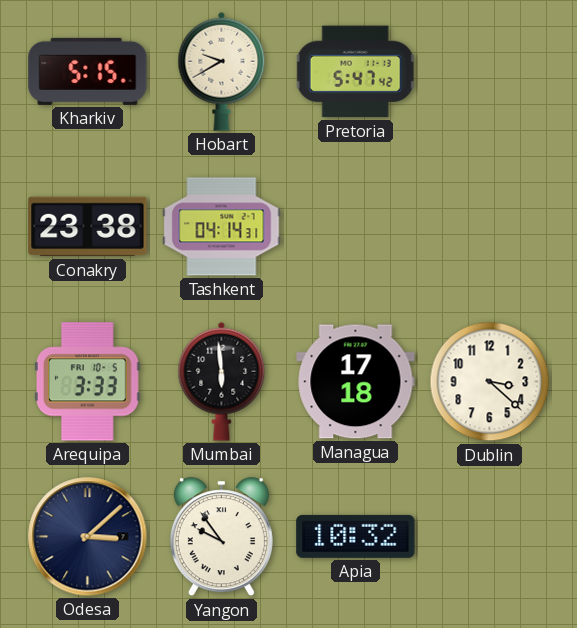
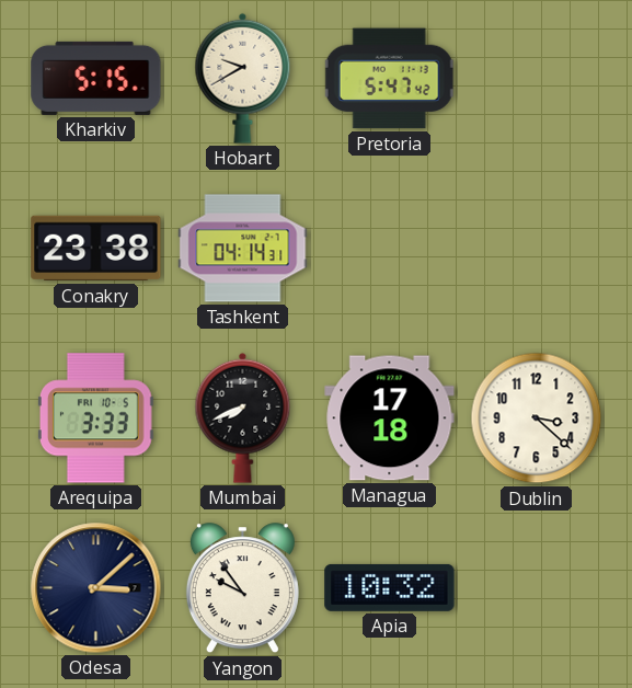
Mumbai: 5:59 -> 7:41
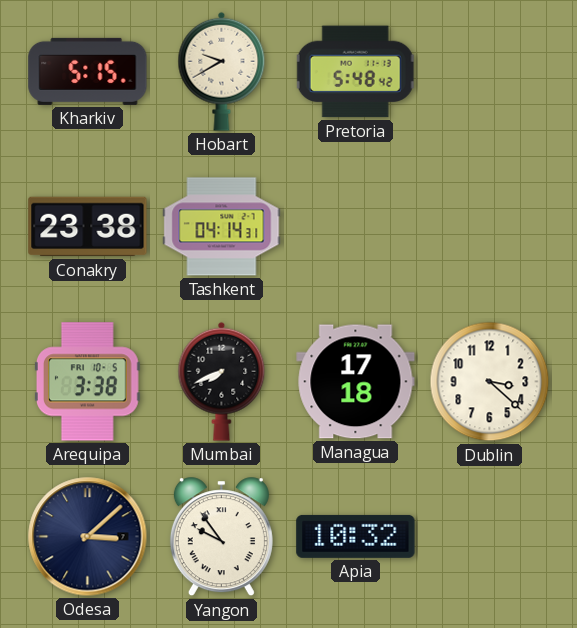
Pretoria: 5:47 -> 5:48
Arequipa: 3:33 -> 3:38
